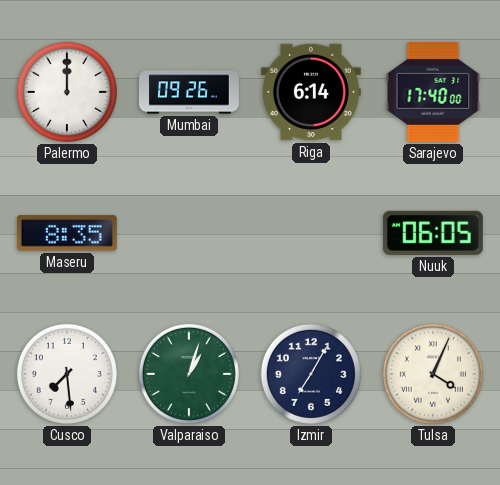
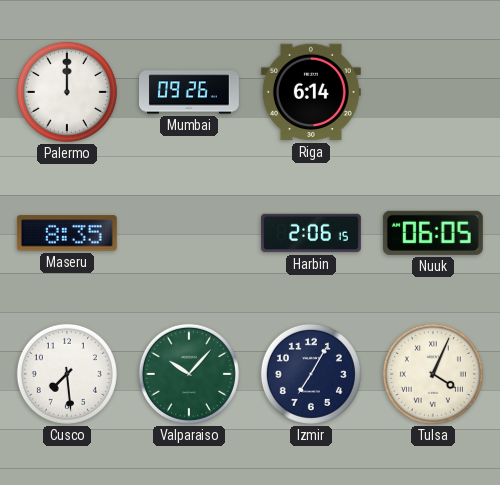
Sarajevo: 17:40 -> none
Harbin: none -> 2:06
Valparaiso: 1:03 -> 10:07
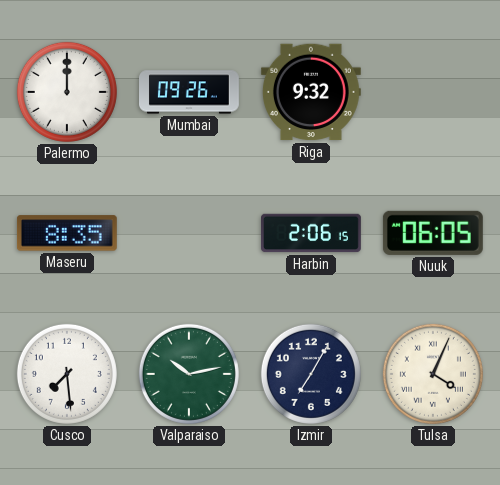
Riga: 6:14 -> 9:32
Valparaiso: 10:07 -> 10:13
